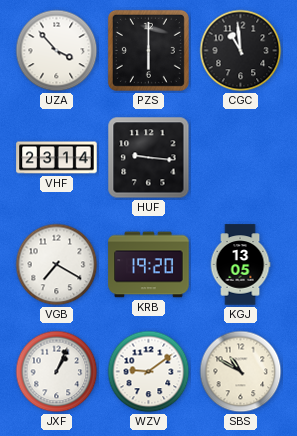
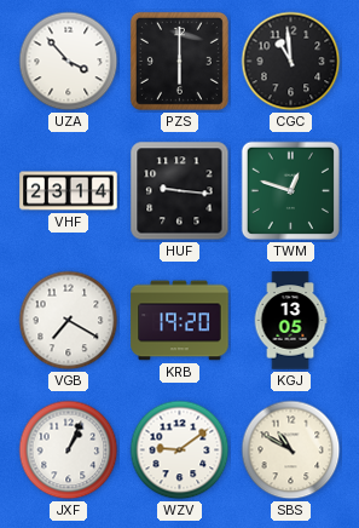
TWM: none -> 12:48
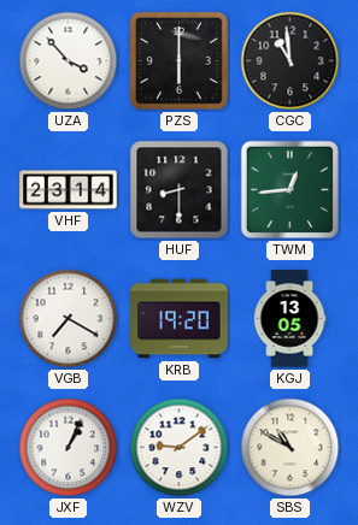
HUF: 9:16 -> 8:30
TWM: 12:48 -> 12:44
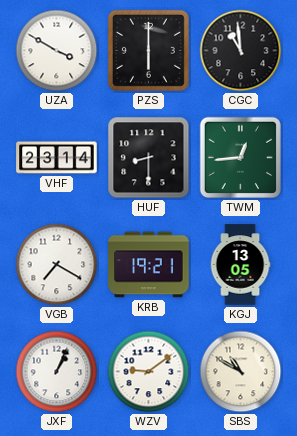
UZA: 3:53 -> 3:50
KRB: 19:20 -> 19:21
